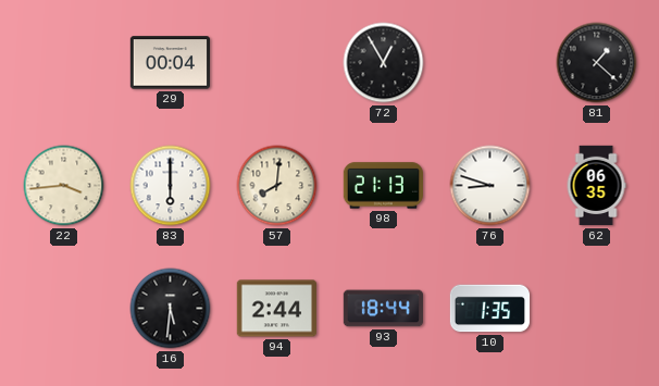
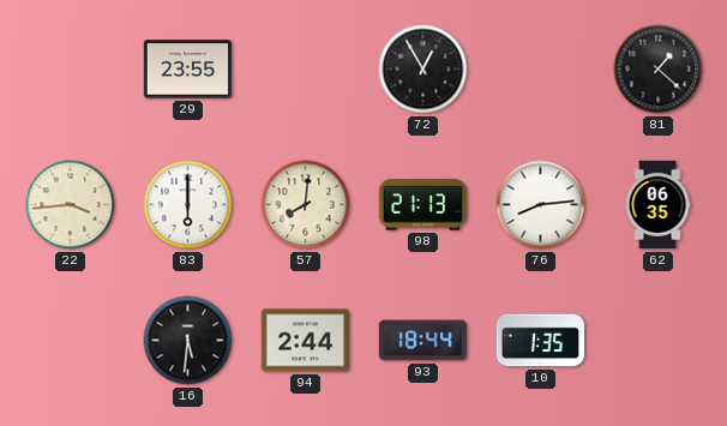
29: 00:04 -> 23:55
76: 8:48 -> 8:14
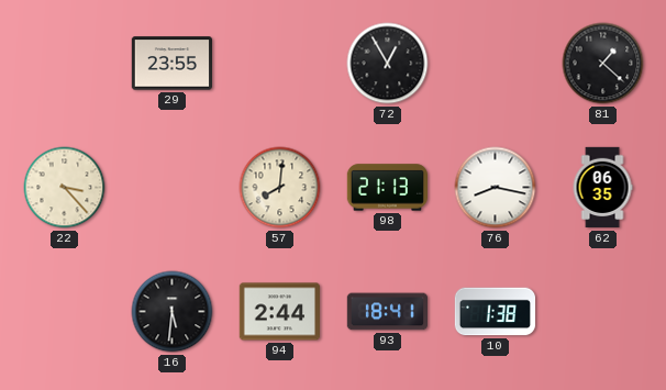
22: 3:44 -> 3:23
83: 6:00 -> none
76: 8:14 -> 8:17
93: 18:44 -> 18:41
10: 1:35 -> 1:38
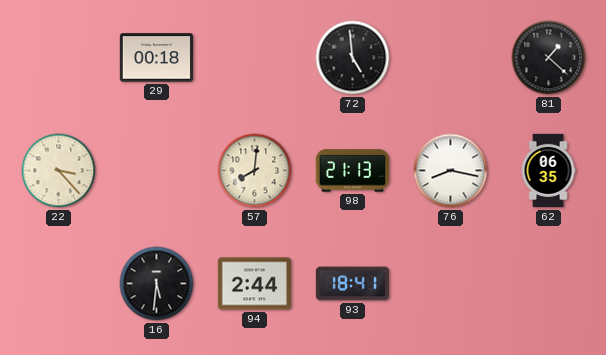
29: 23:55 -> 00:18
72: 12:55 -> 4:59
10: 1:38 -> none
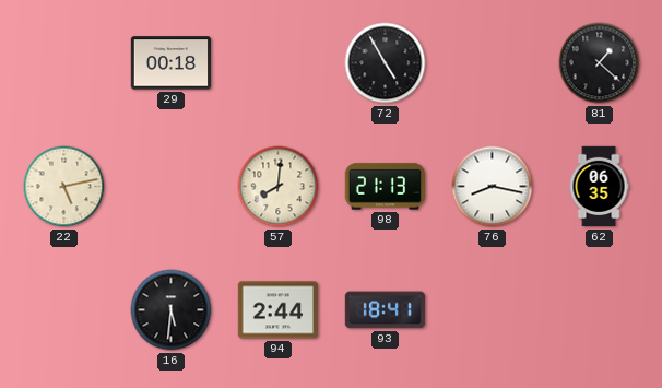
72: 4:59 -> 4:55
22: 3:23 -> 5:13
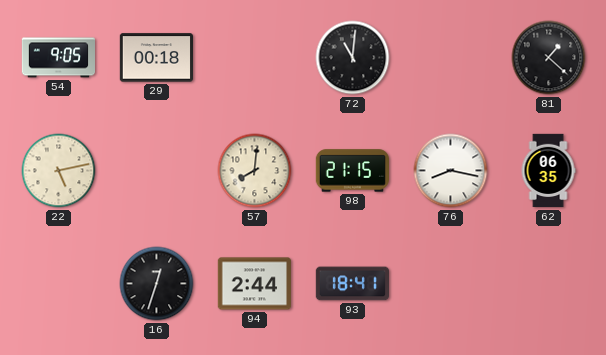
54: none -> 9:05
72: 4:55 -> 11:01
98: 21:13 -> 21:15
16: 5:31 -> 12:33
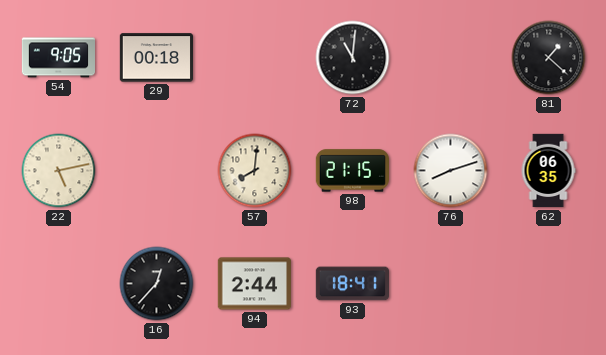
76: 8:17 -> 8:12
16: 12:33 -> 12:37
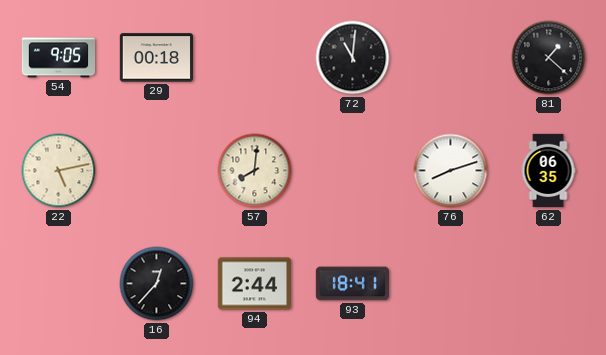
98: 21:15 -> none
